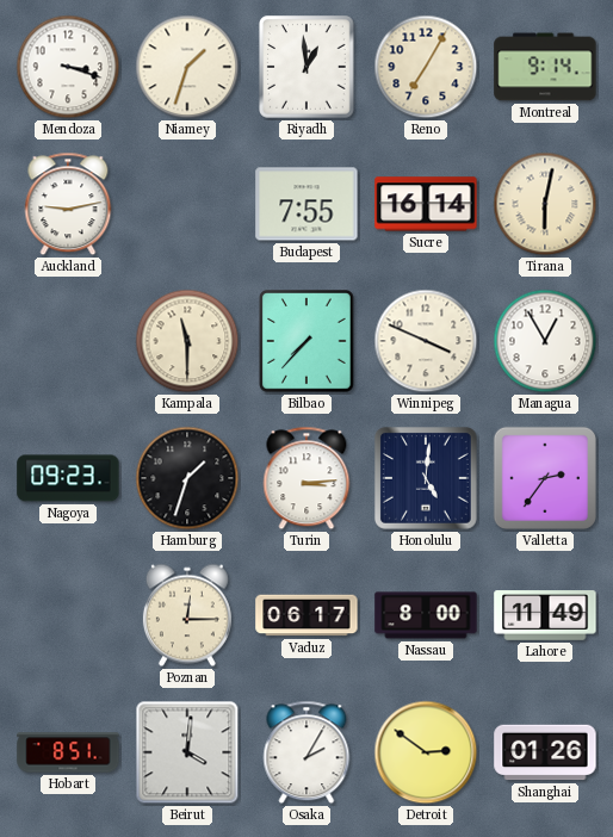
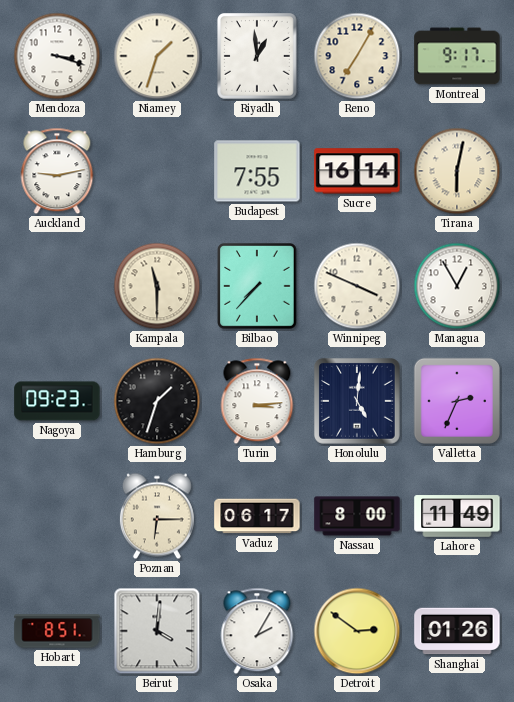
Montreal: 9:14 -> 9:17
Valletta: 2:36 -> 2:34
Poznan: 12:15 -> 6:15
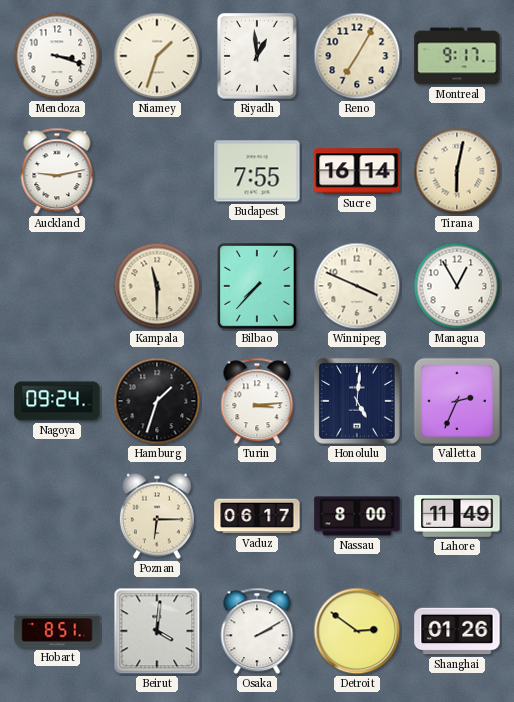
Nagoya: 09:23 -> 09:24
Osaka: 2:05 -> 2:10
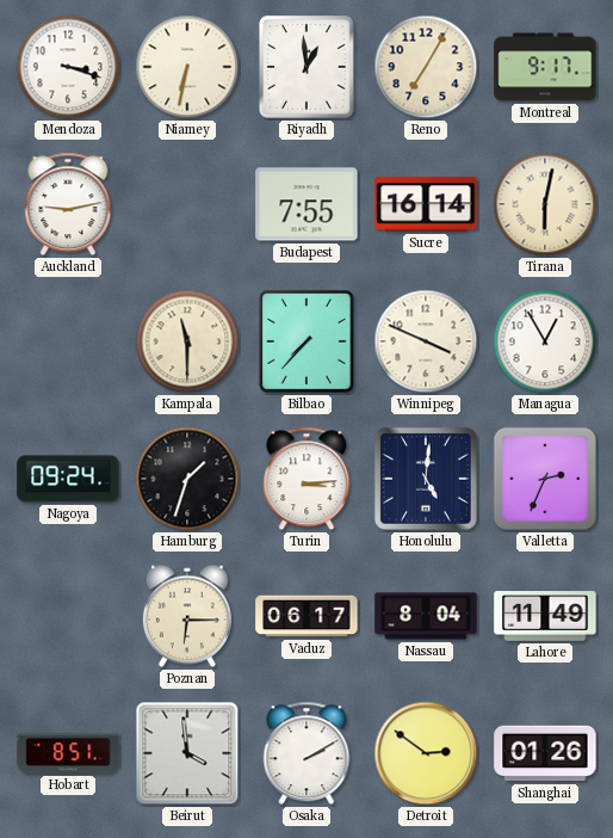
Niamey: 1:33 -> 6:32
Nassau: 8:00 -> 8:04
Beirut: 4:01 -> 3:59
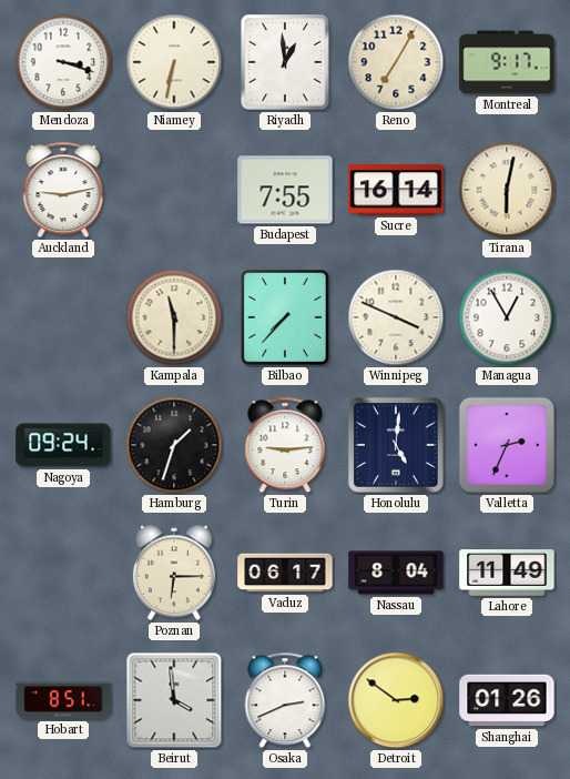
Turin: 3:14 -> 9:14
Osaka: 2:10 -> 2:41
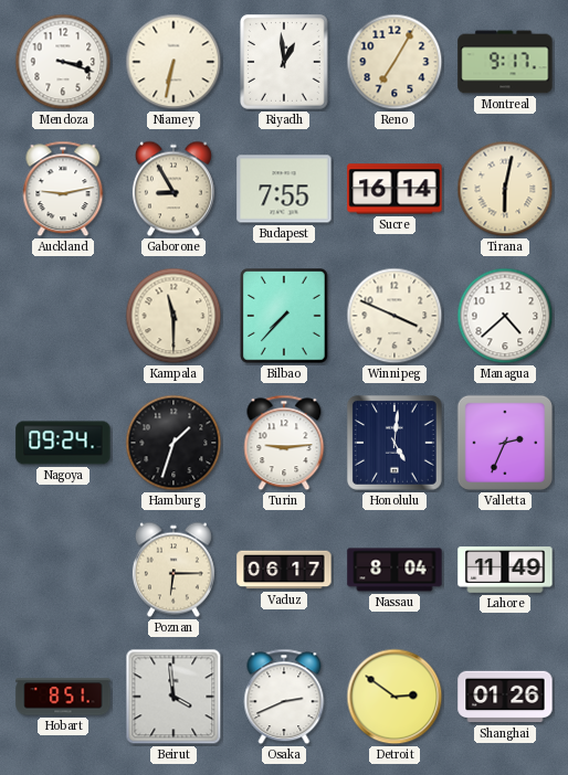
Gaborone: none -> 8:55
Managua: 12:55 -> 4:38
